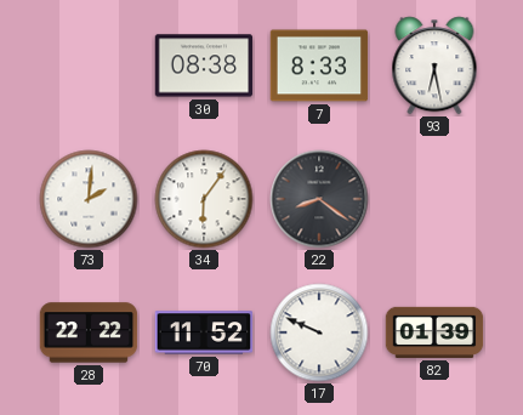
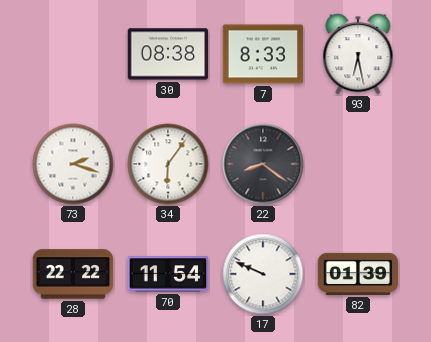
73: 2:01 -> 2:18
70: 11:52 -> 11:54
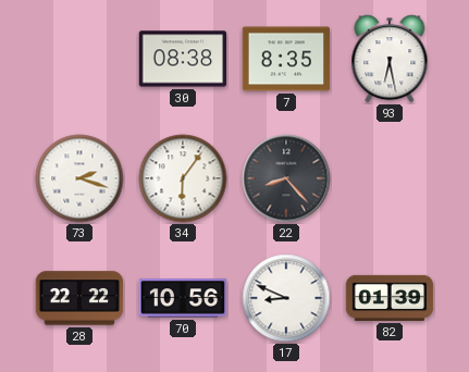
7: 8:33 -> 8:35
22: 8:21 -> 8:23
70: 11:54 -> 10:56
17: 9:49 -> 8:49
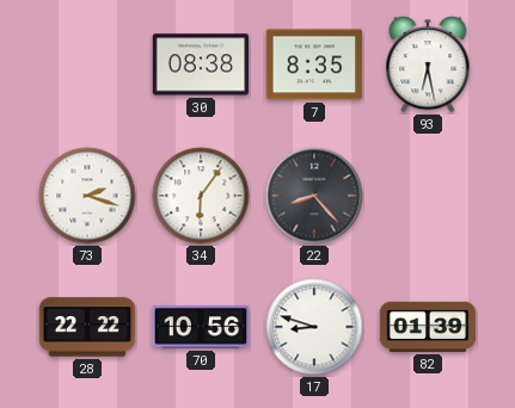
17: 8:49 -> 8:48
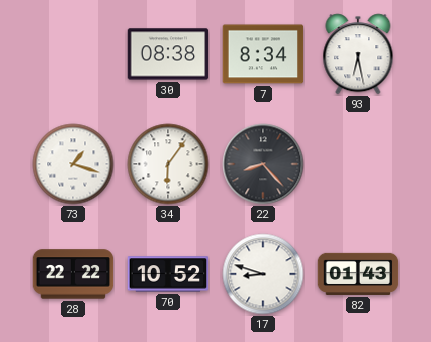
7: 8:35 -> 8:34
73: 2:18 -> 1:18
70: 10:56 -> 10:52
82: 01:39 -> 01:43
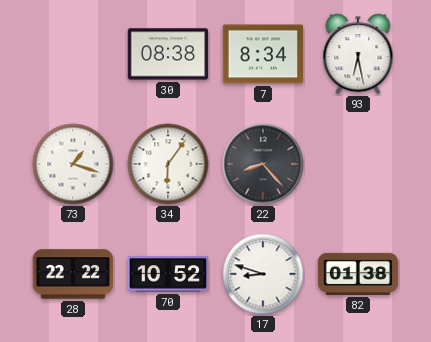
82: 01:43 -> 01:38
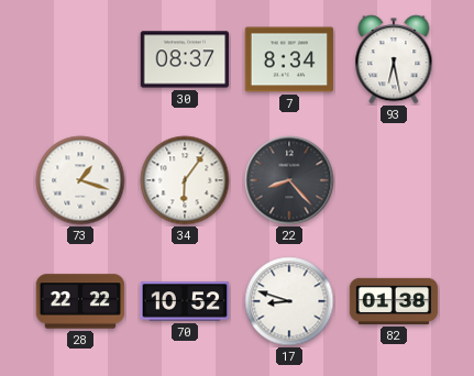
30: 08:38 -> 08:37
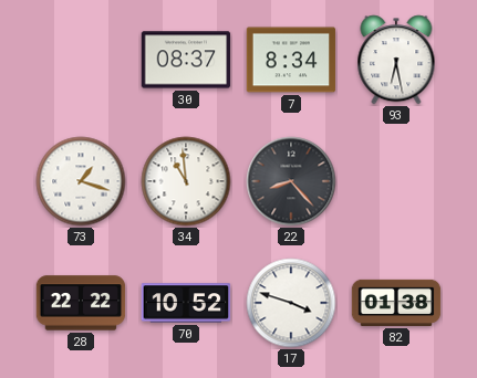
34: 6:06 -> 10:59
17: 8:48 -> 3:48
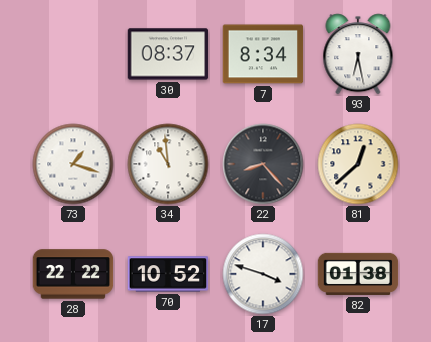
81: none -> 12:38
